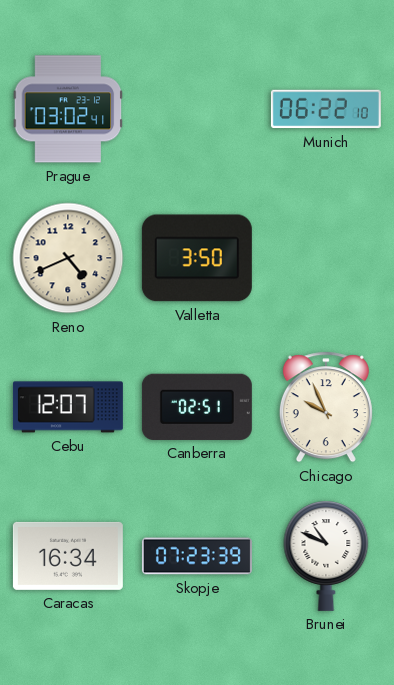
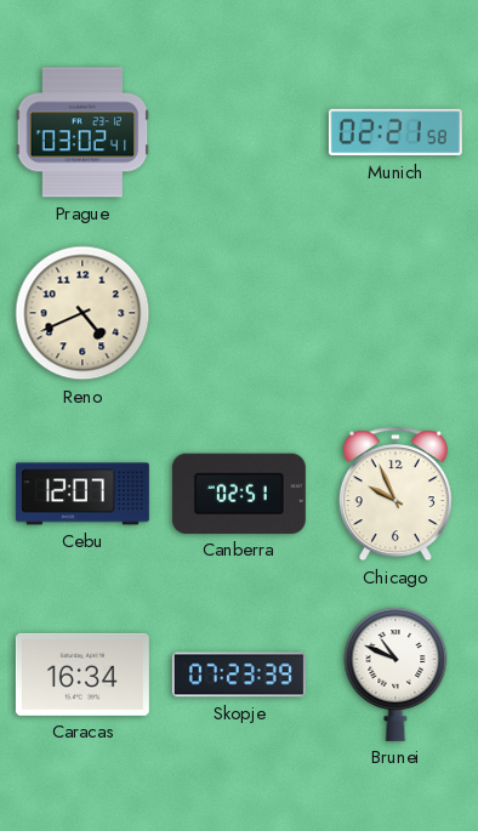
Munich: 06:22 -> 02:21
Valletta: 3:50 -> none
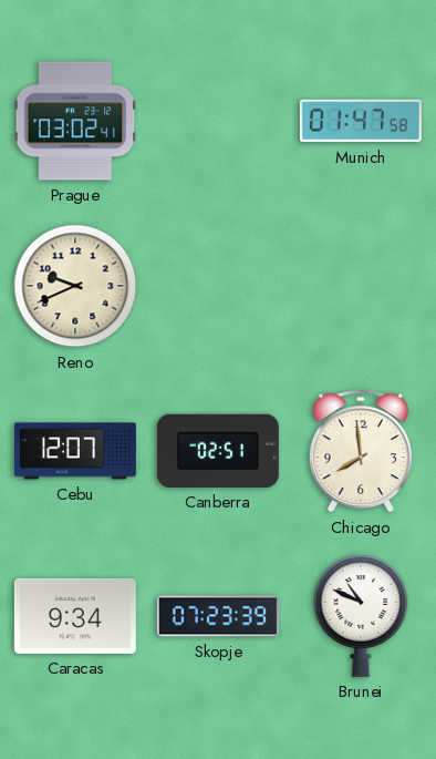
Munich: 02:21 -> 01:47
Reno: 4:41 -> 9:41
Chicago: 9:56 -> 7:59
Caracas: 16:34 -> 9:34
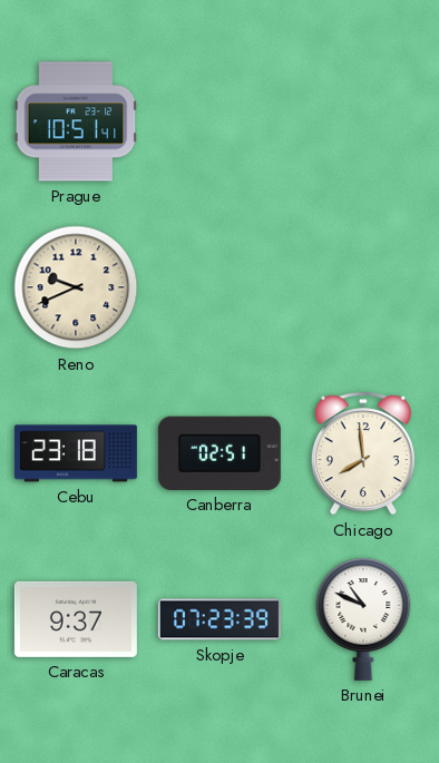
Prague: 03:02 -> 10:51
Munich: 01:47 -> none
Cebu: 12:07 -> 23:18
Caracas: 9:34 -> 9:37
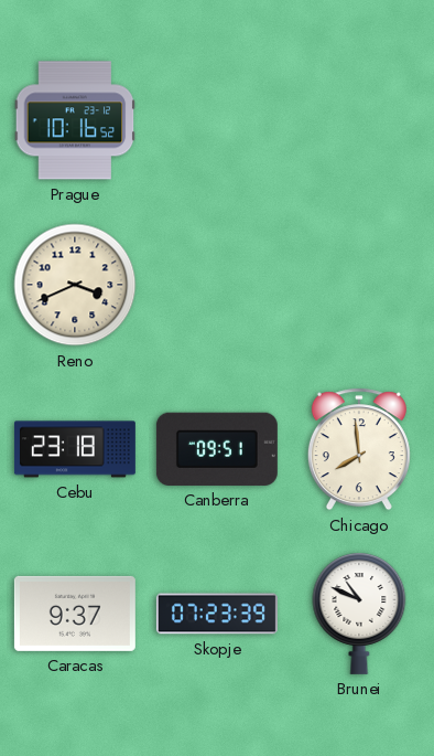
Prague: 10:51 -> 10:16
Reno: 9:41 -> 3:41
Canberra: 02:51 -> 09:51
